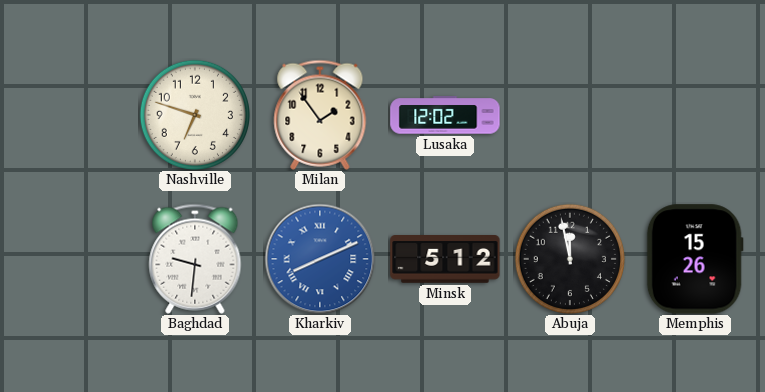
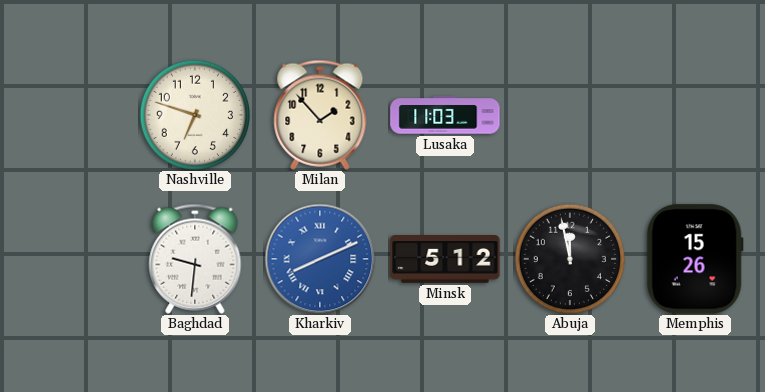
Milan: 1:54 -> 1:53
Lusaka: 12:02 -> 11:03
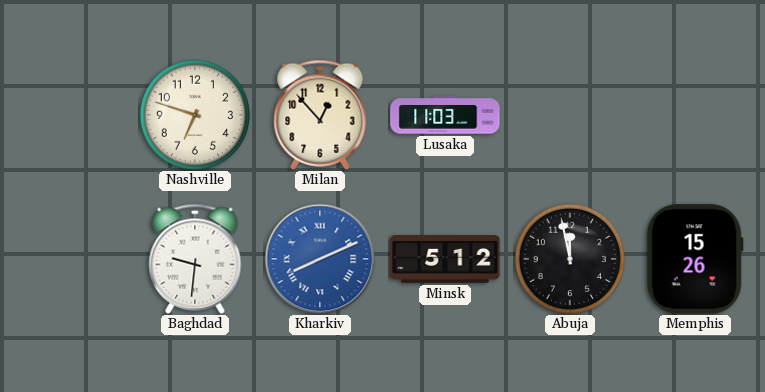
Milan: 1:53 -> 12:53
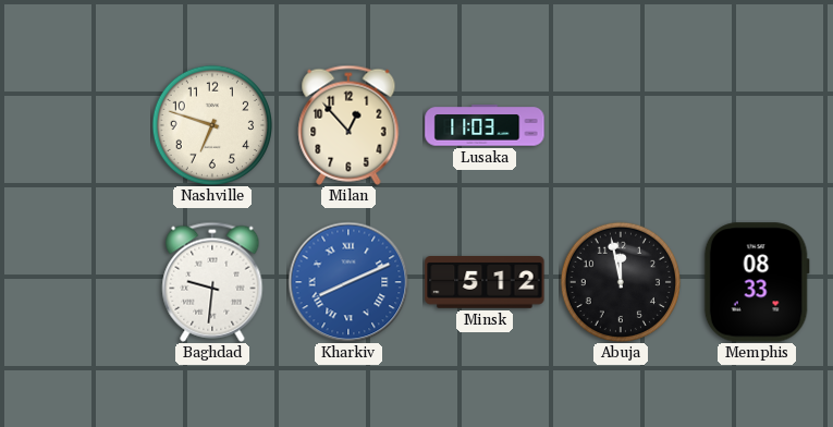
Memphis: 15:26 -> 08:33
